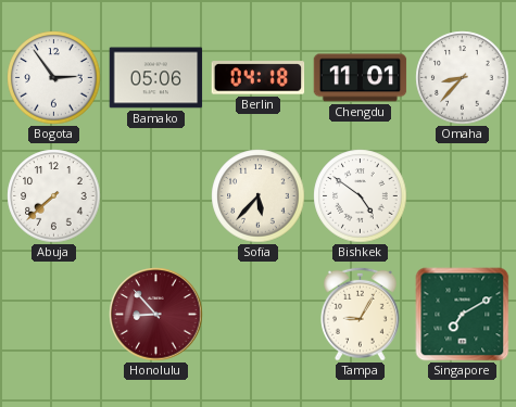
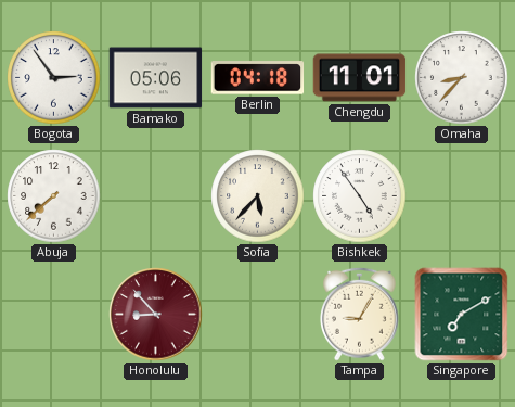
Bishkek: 4:51 -> 4:54
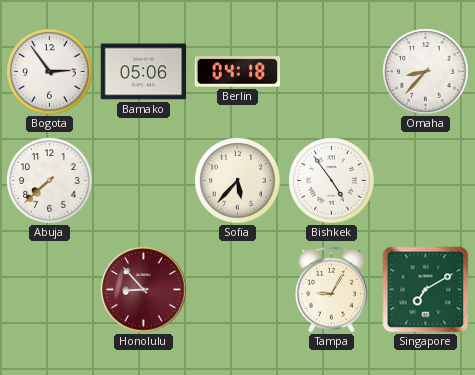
Chengdu: 11:01 -> none
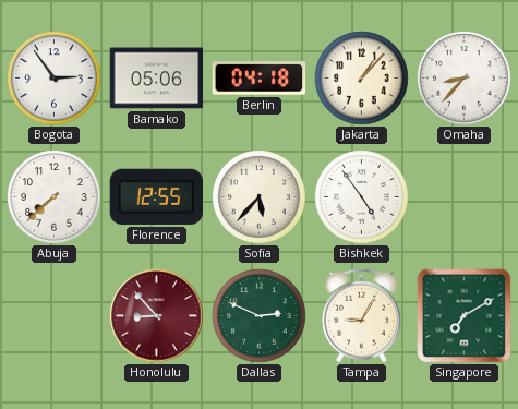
Jakarta: none -> 1:07
Florence: none -> 12:55
Dallas: none -> 2:49
